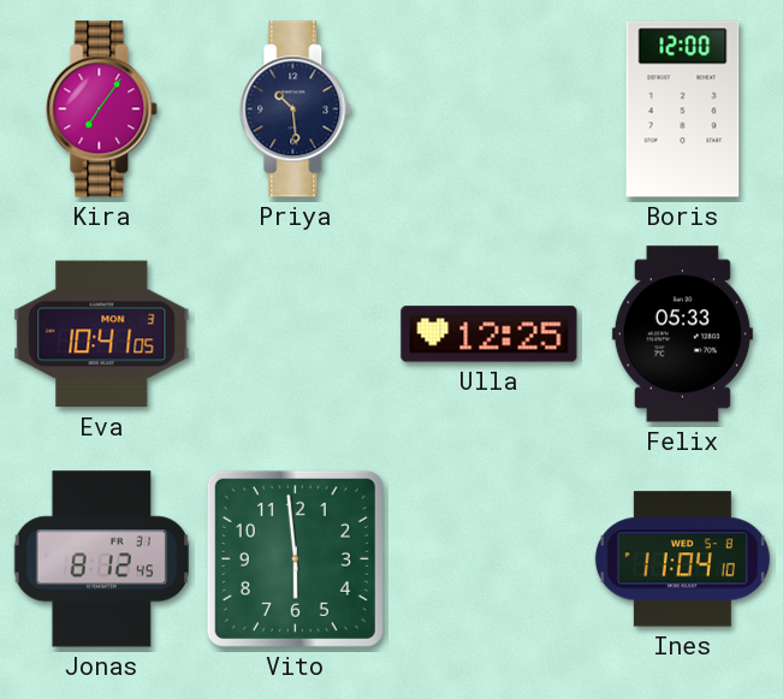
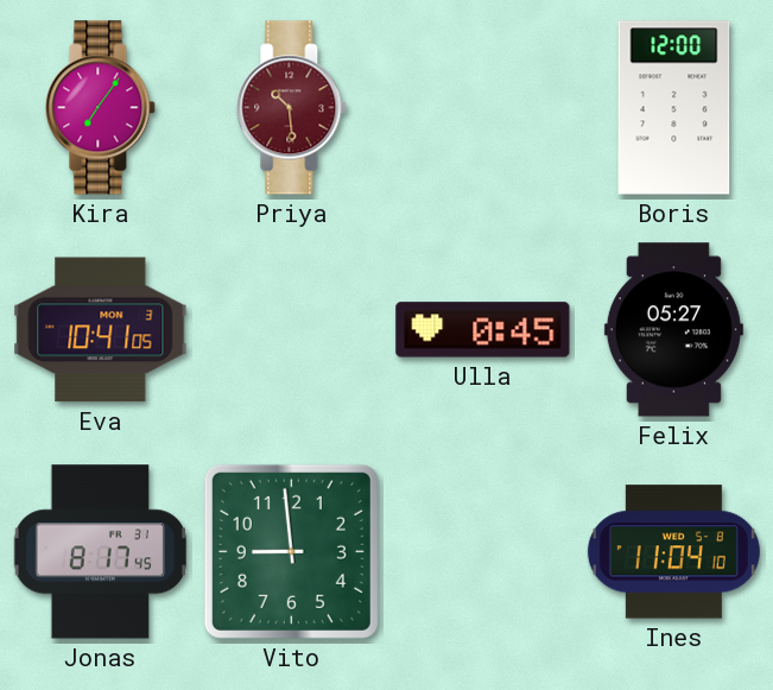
Priya dial: navy -> burgundy
Ulla: 12:25 -> 0:45
Felix: 05:33 -> 05:27
Jonas: 8:12 -> 8:17
Vito: 5:59 -> 8:59
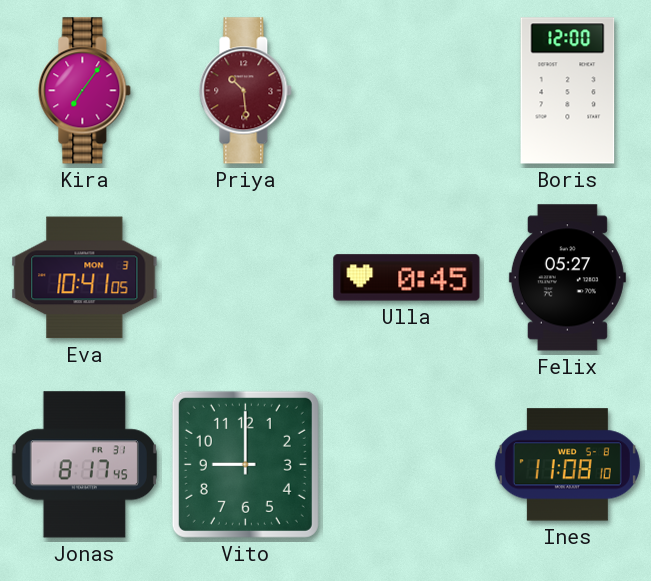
Vito: 8:59 -> 9:00
Ines: 11:04 -> 11:08
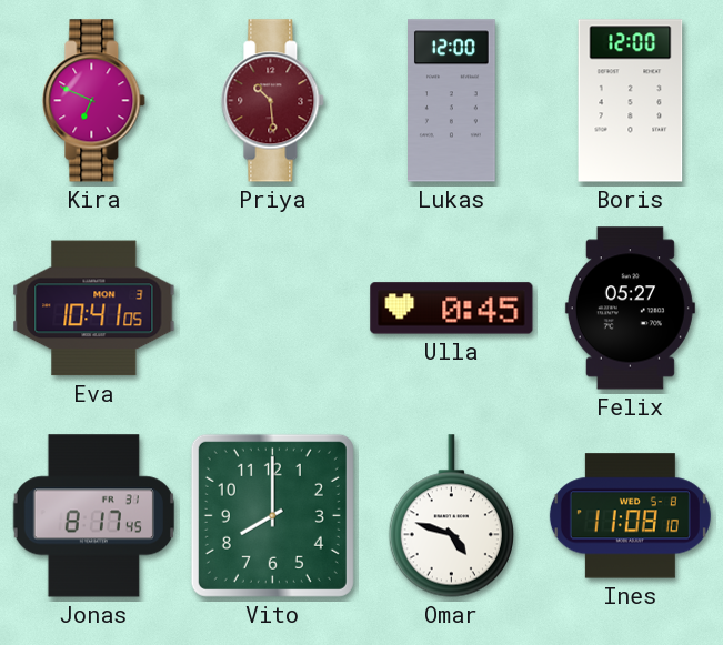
Kira: 7:06 -> 6:49
Lukas: none -> 12:00
Vito: 9:00 -> 8:00
Omar: none -> 4:48
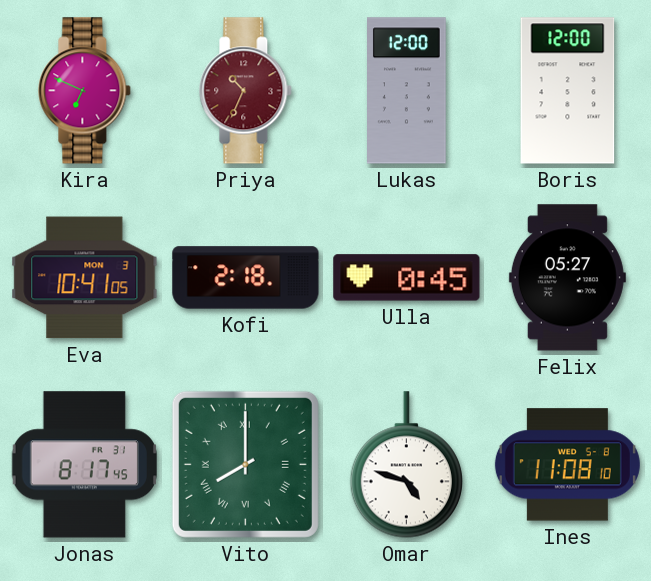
Priya: 10:29 -> 10:34
Kofi: none -> 2:18
Vito numerals: Arabic -> Roman
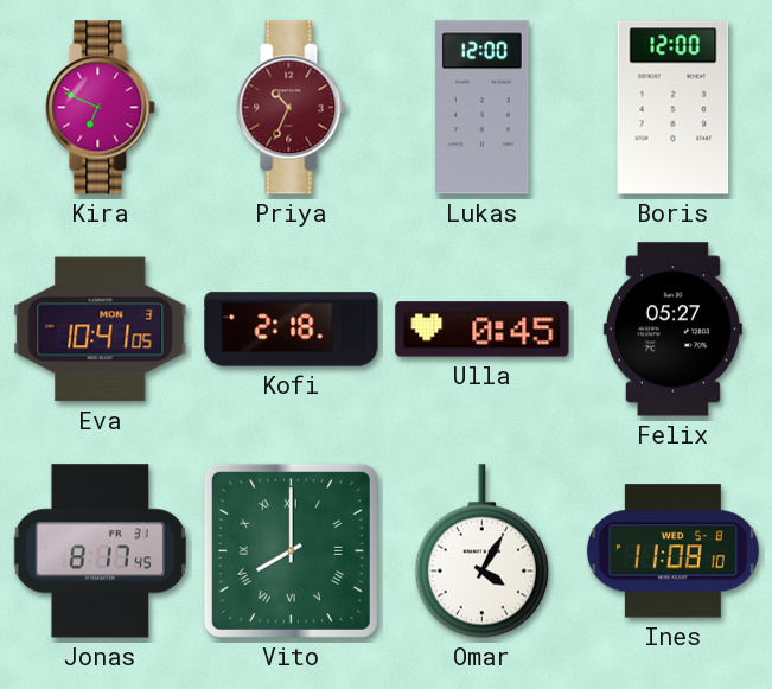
Omar: 4:48 -> 4:05
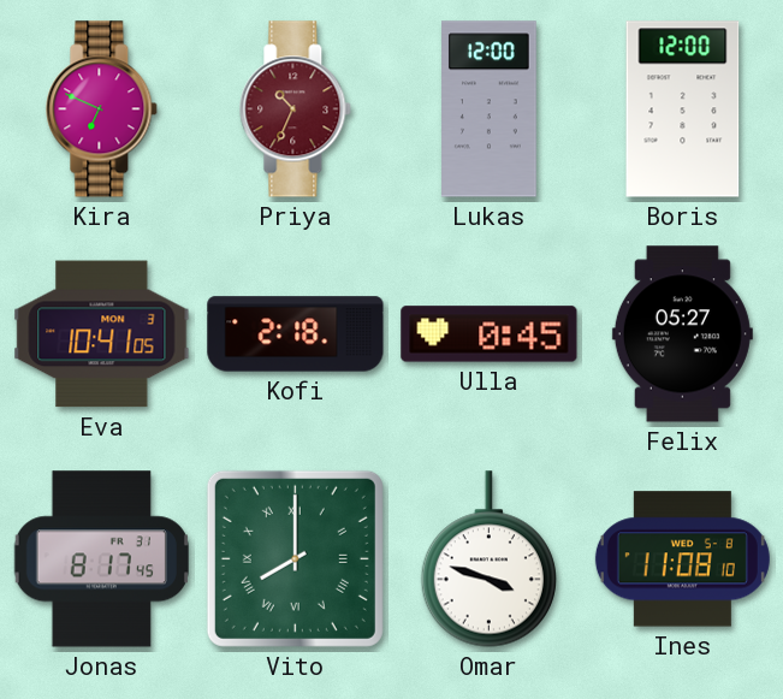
Omar: 4:05 -> 3:48
